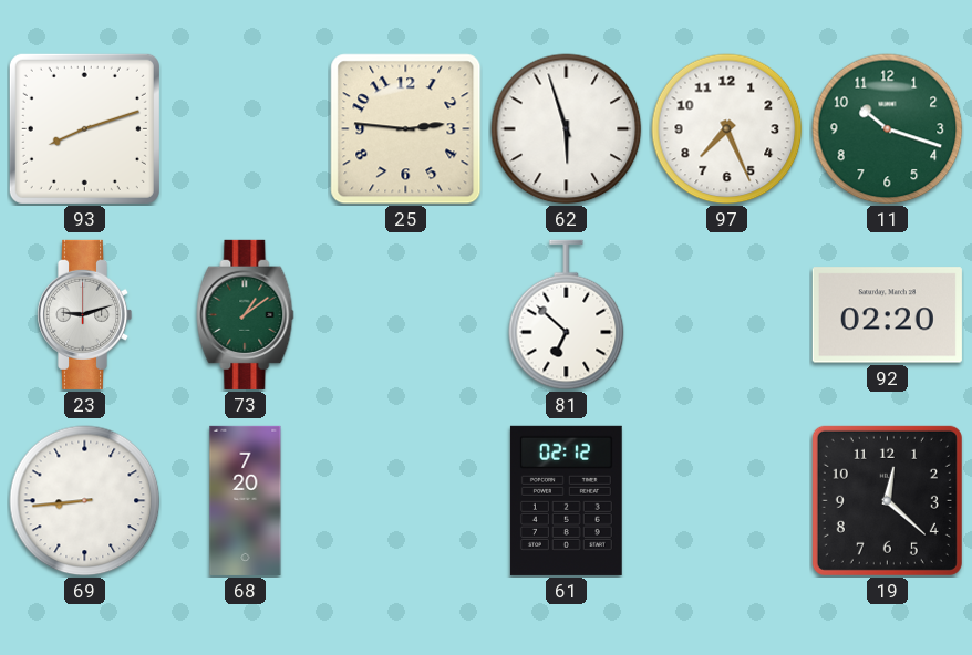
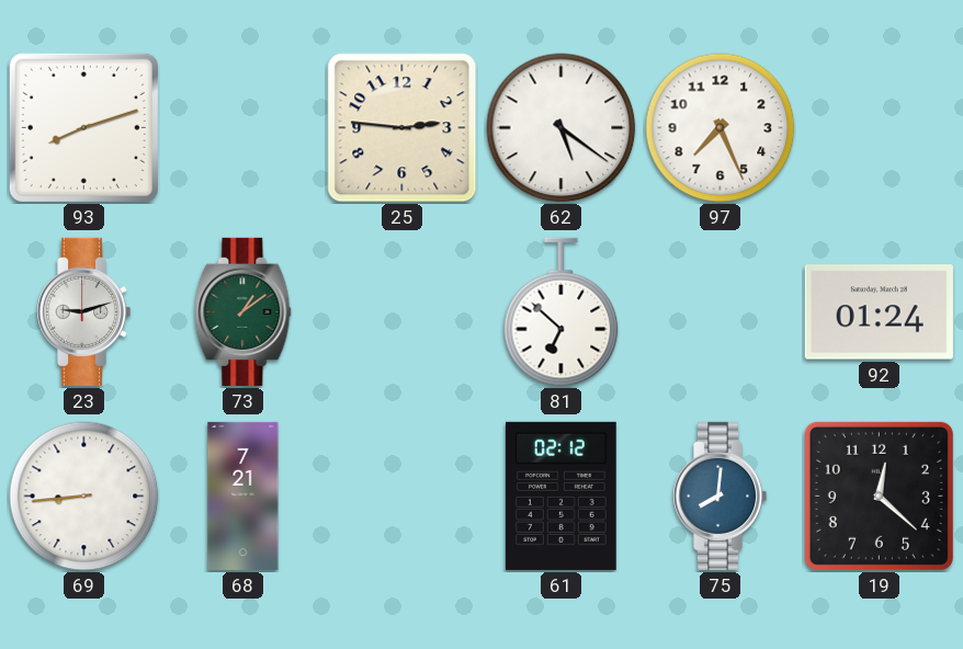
62: 5:57 -> 5:21
11: 10:18 -> none
92: 02:20 -> 01:24
68: 7:20 -> 7:21
75: none -> 8:01
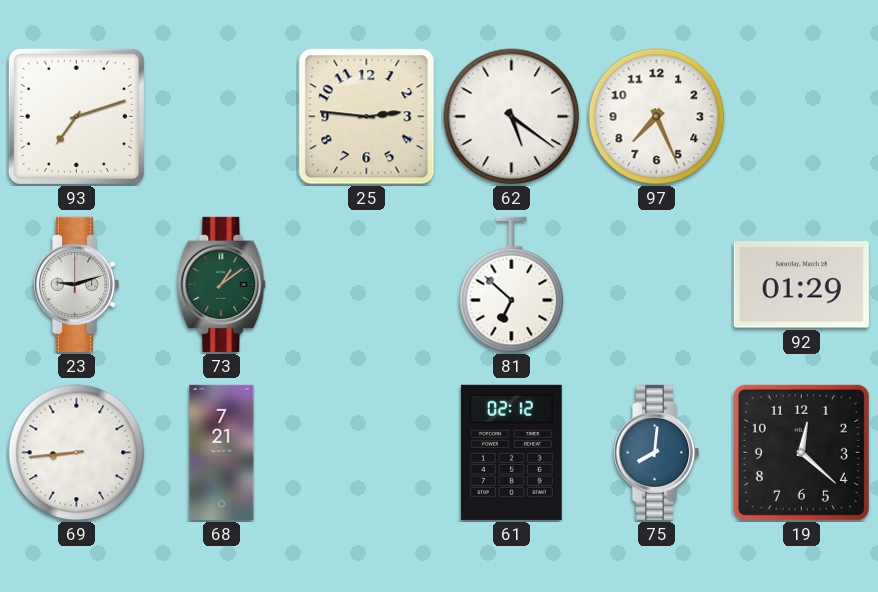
93: 8:12 -> 7:12
92: 01:24 -> 01:29
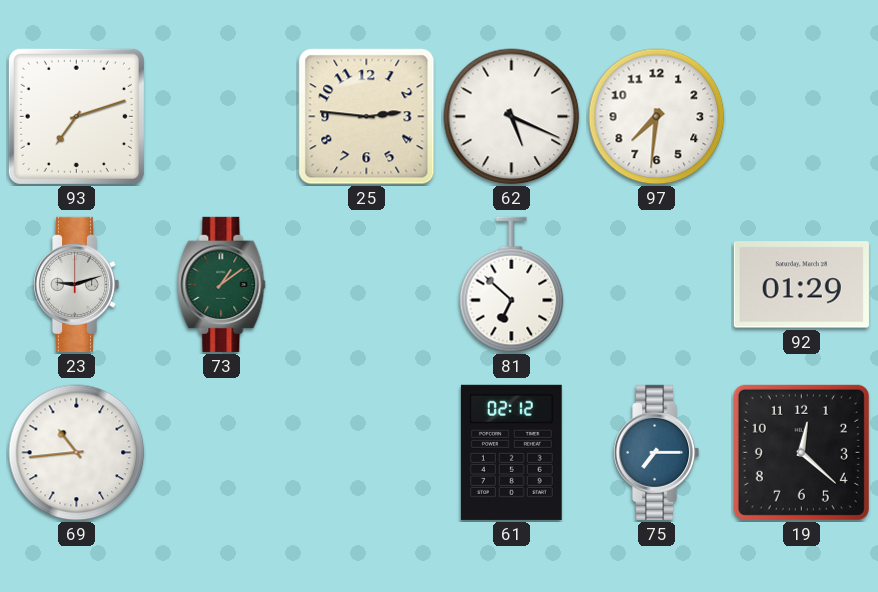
62: 5:21 -> 5:19
97: 7:26 -> 7:31
69: 8:44 -> 10:44
68: 7:21 -> none
75: 8:01 -> 7:15
